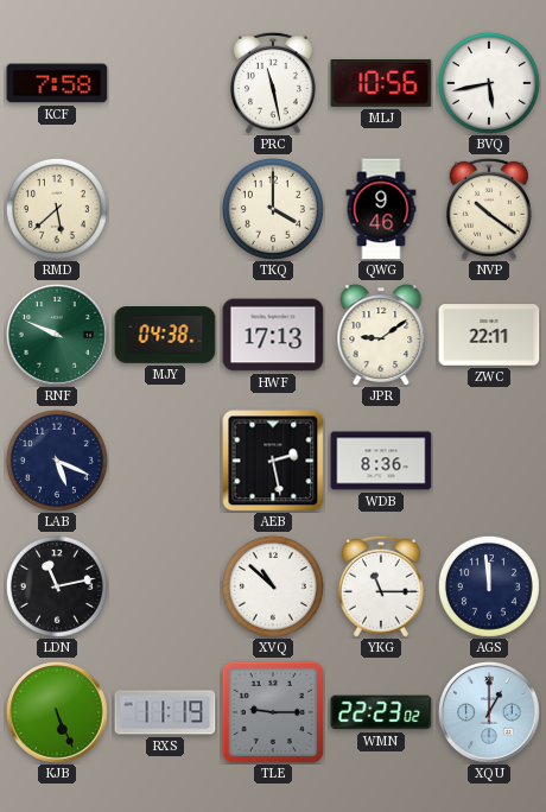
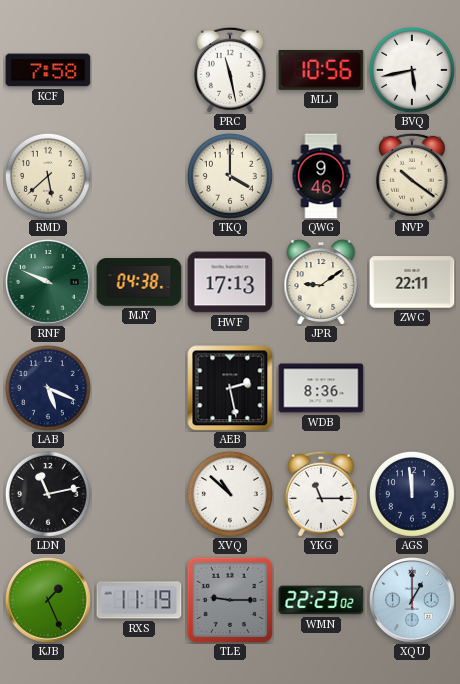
KJB: 5:26 -> 1:26
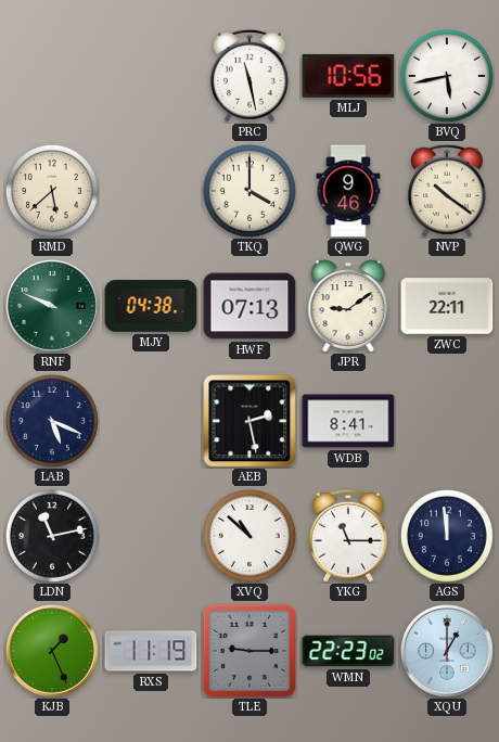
KCF: 7:58 -> none
HWF: 17:13 -> 07:13
WDB: 8:36 -> 8:41
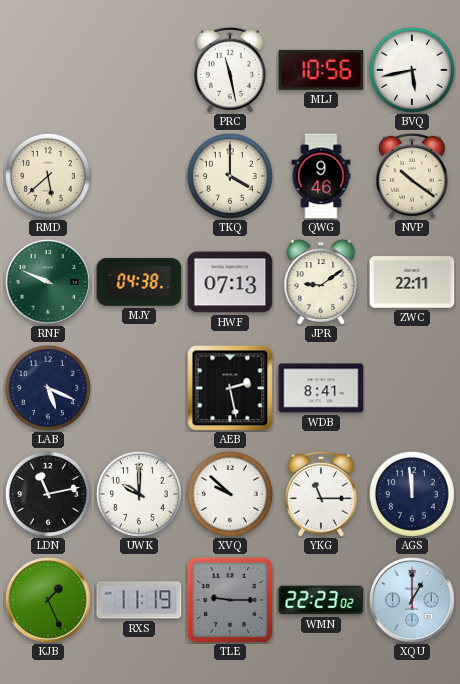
UWK: none -> 10:00
XVQ: 10:52 -> 9:52
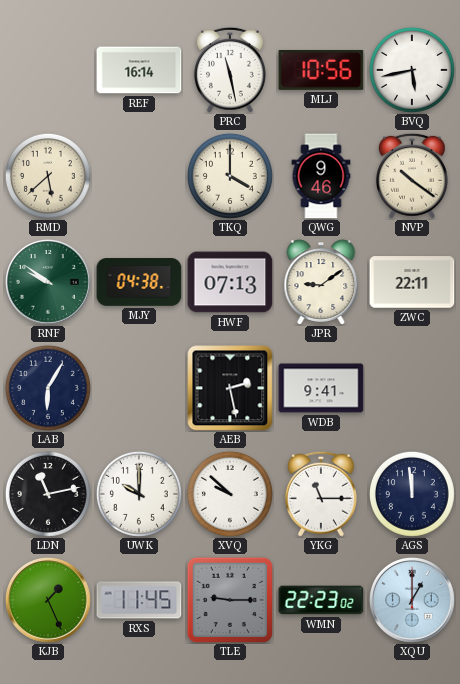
REF: none -> 16:14
RNF: 9:49 -> 9:51
LAB: 5:19 -> 6:05
WDB: 8:41 -> 9:41
RXS: 11:19 -> 11:45
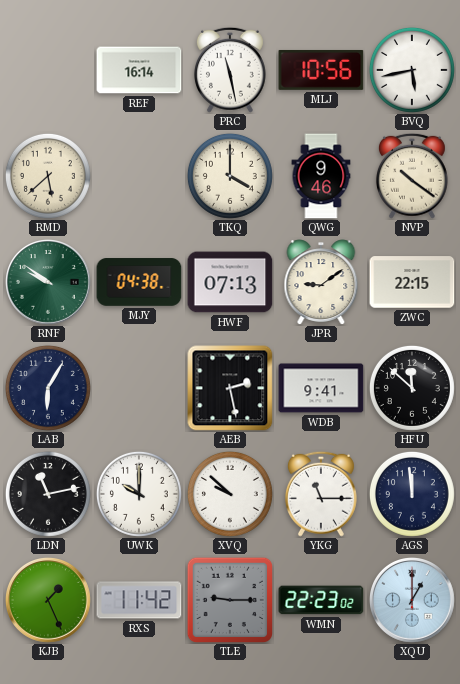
ZWC: 22:11 -> 22:15
HFU: none -> 11:52
RXS: 11:45 -> 11:42
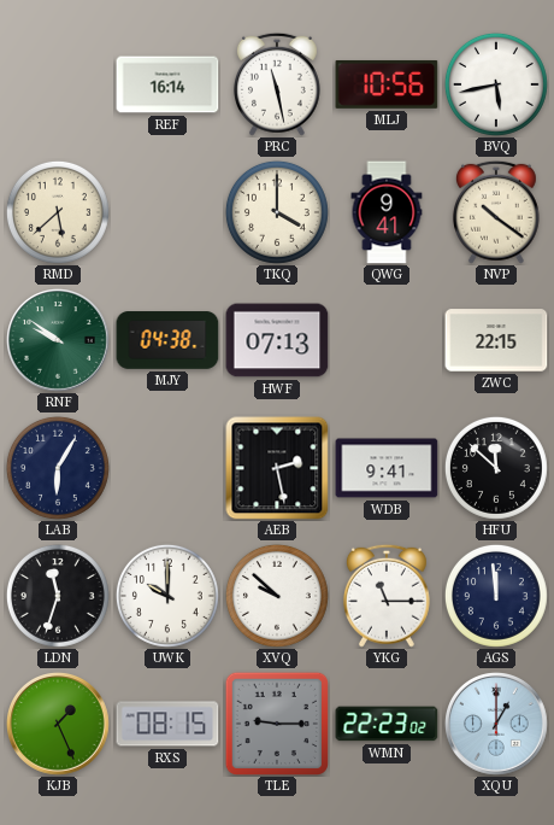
QWG: 9:46 -> 9:41
JPR: 9:09 -> none
LDN: 11:13 -> 11:33
RXS: 11:42 -> 08:15
